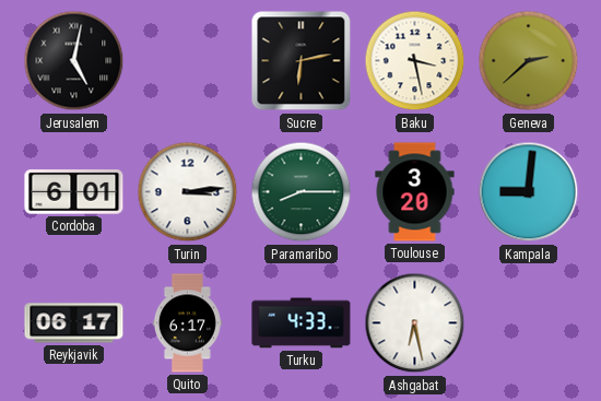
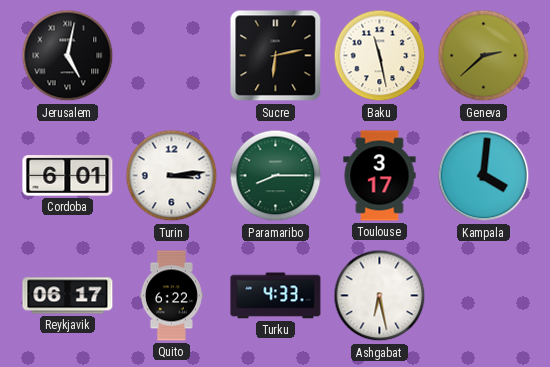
Baku: 3:28 -> 11:28
Toulouse: 3:20 -> 3:17
Kampala: 9:01 -> 4:01
Quito: 6:17 -> 6:22
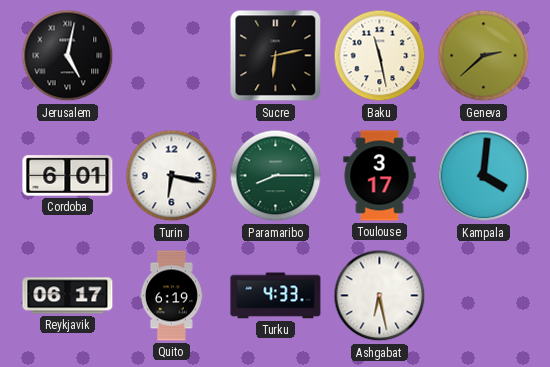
Turin: 3:14 -> 6:17
Quito: 6:22 -> 6:19
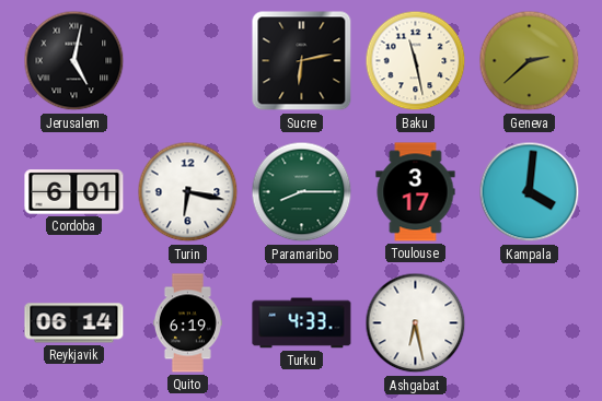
Reykjavik: 06:17 -> 06:14
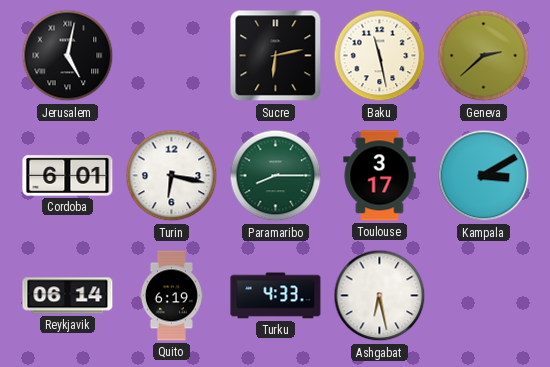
Kampala: 4:01 -> 3:10
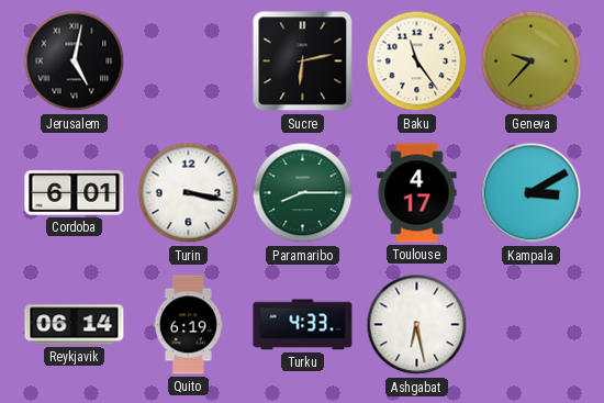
Baku: 11:28 -> 11:24
Geneva: 2:38 -> 9:37
Turin: 6:17 -> 3:17
Toulouse: 3:17 -> 4:17
